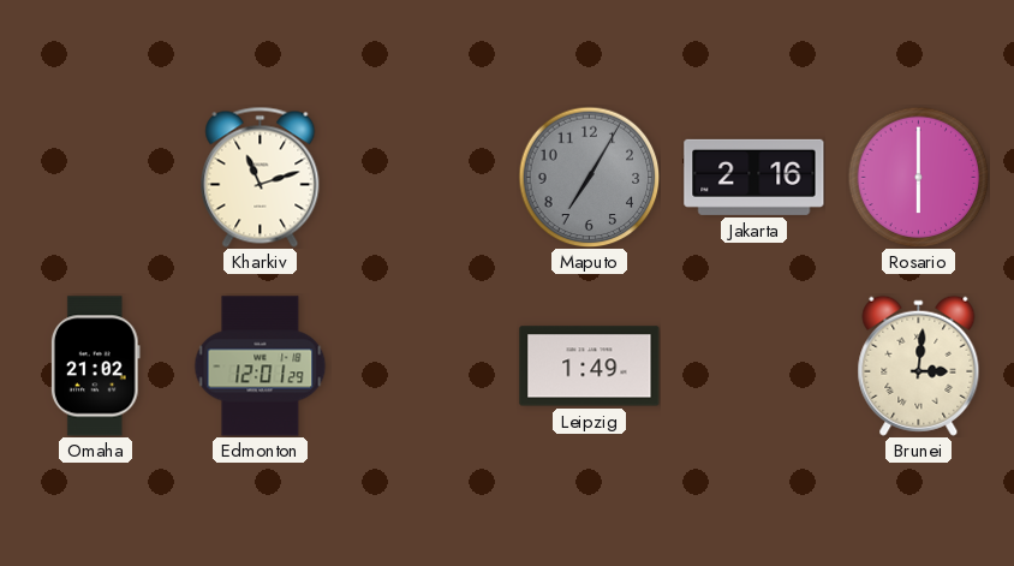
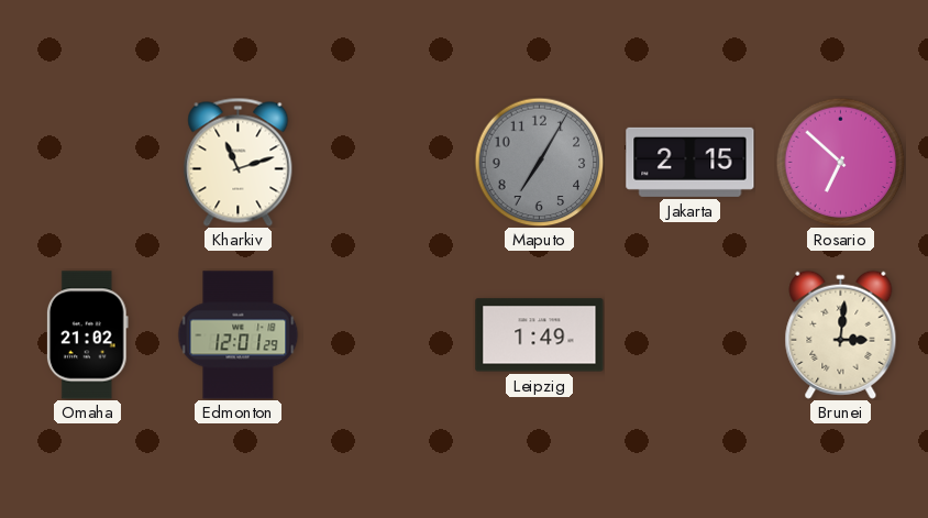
Jakarta: 2:16 -> 2:15
Rosario: 6:00 -> 6:52
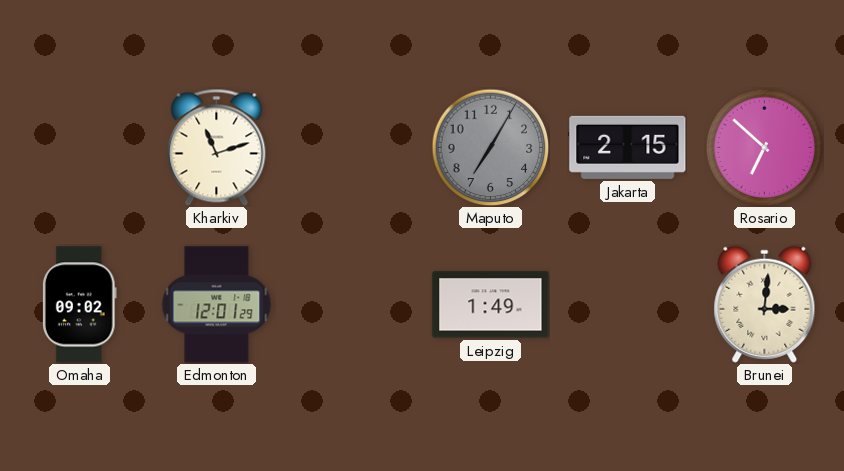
Omaha: 21:02 -> 09:02
